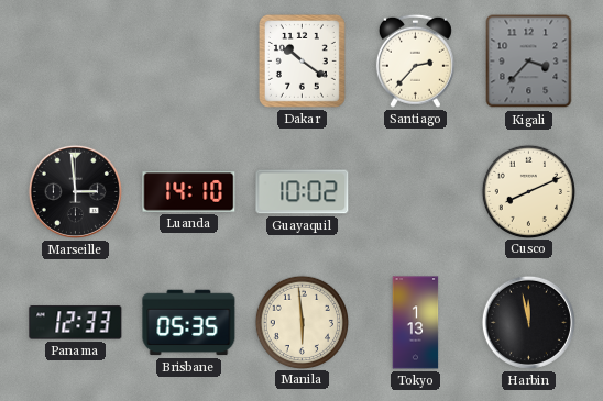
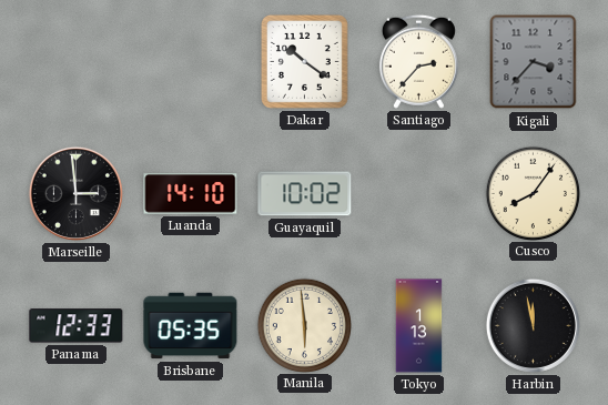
Cusco: 8:11 -> 8:06
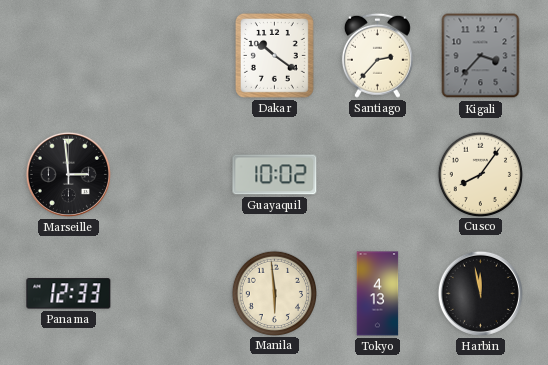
Luanda: 14:10 -> none
Brisbane: 05:35 -> none
Tokyo: 1:13 -> 4:13
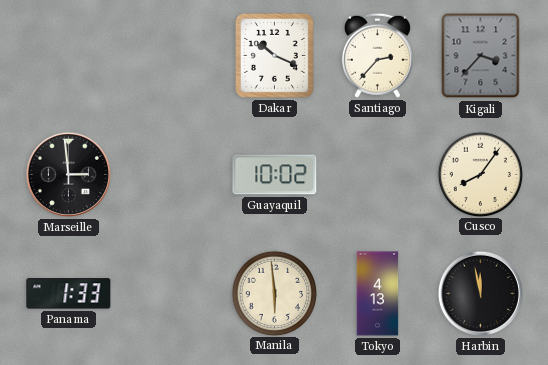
Dakar: 10:21 -> 10:19
Panama: 12:33 -> 1:33
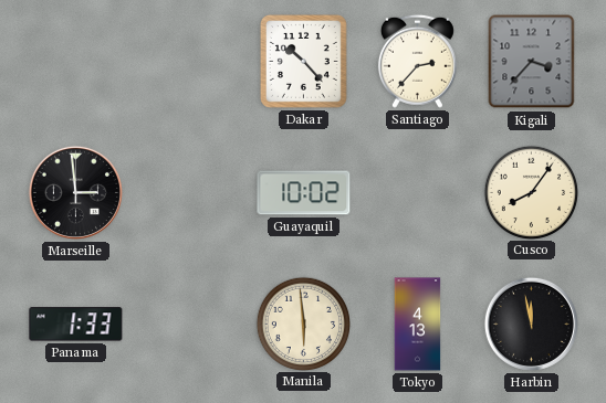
Dakar: 10:19 -> 10:23
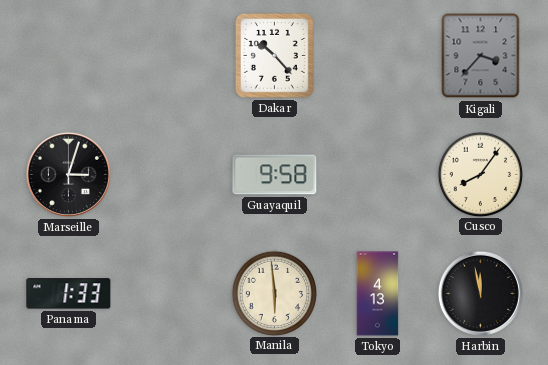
Santiago: 2:37 -> none
Marseille: 2:59 -> 3:03
Guayaquil: 10:02 -> 9:58
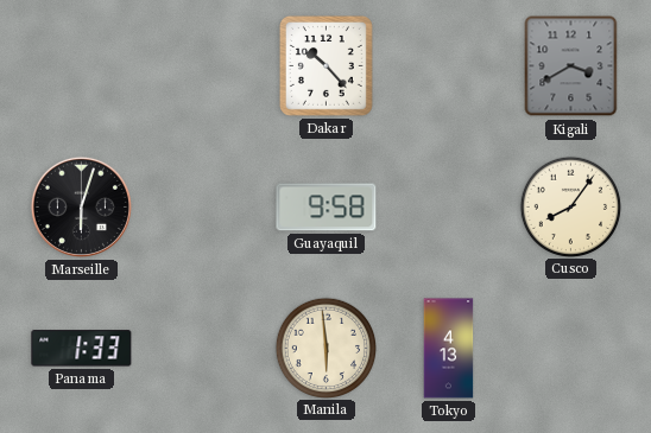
Kigali: 3:37 -> 3:40
Marseille: 3:03 -> 6:03
Harbin: 11:58 -> none
